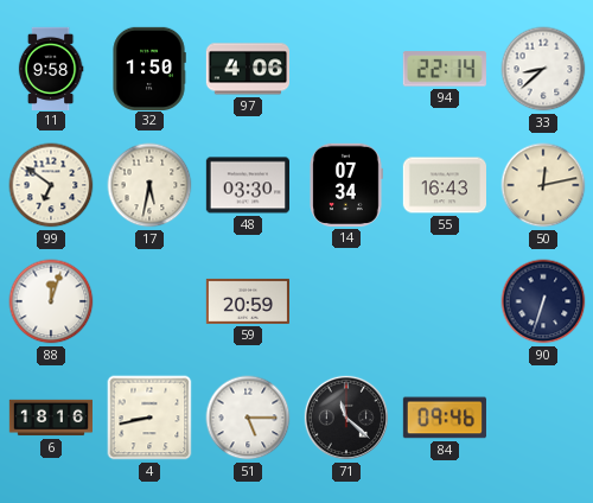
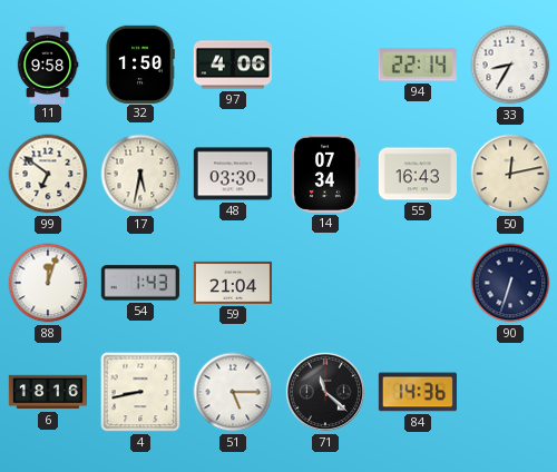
33: 8:38 -> 8:35
54: none -> 1:43
59: 20:59 -> 21:04
84: 09:46 -> 14:36
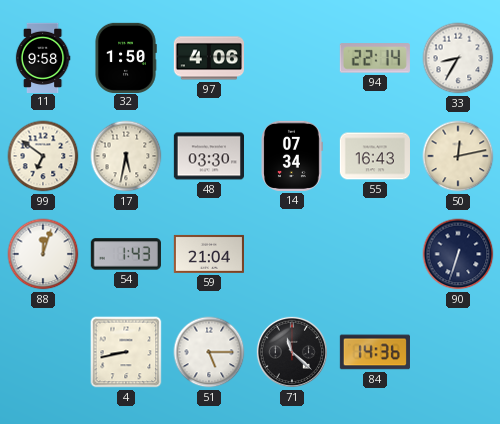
6: 18:16 -> none
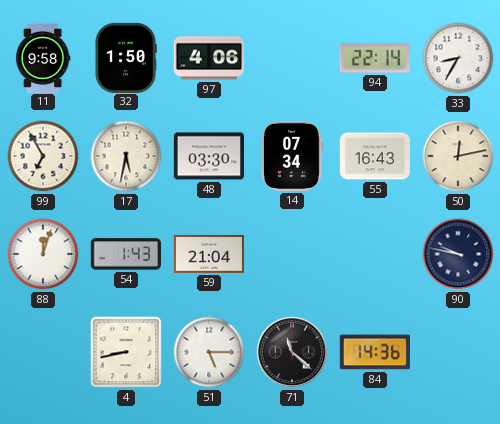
99: 6:51 -> 6:55
90: 6:33 -> 9:47
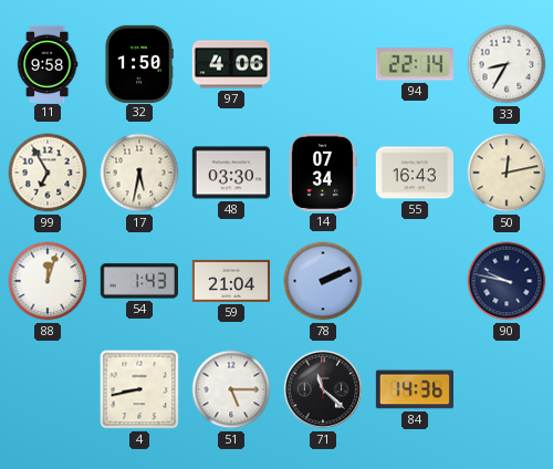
78: none -> 2:11
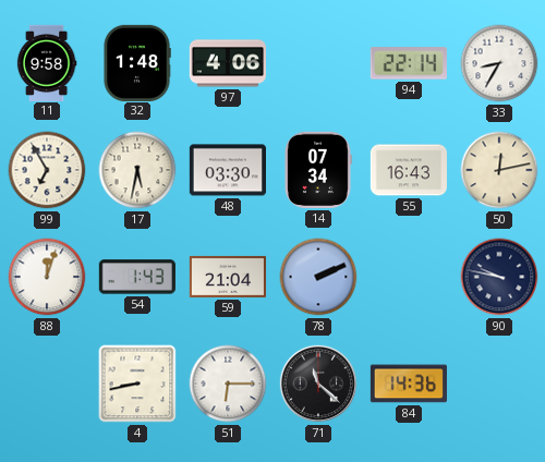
32: 1:50 -> 1:48
51: 5:15 -> 6:15
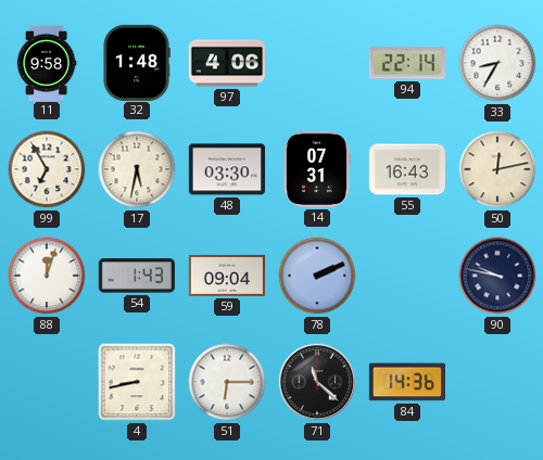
14: 07:34 -> 07:31
59: 21:04 -> 09:04
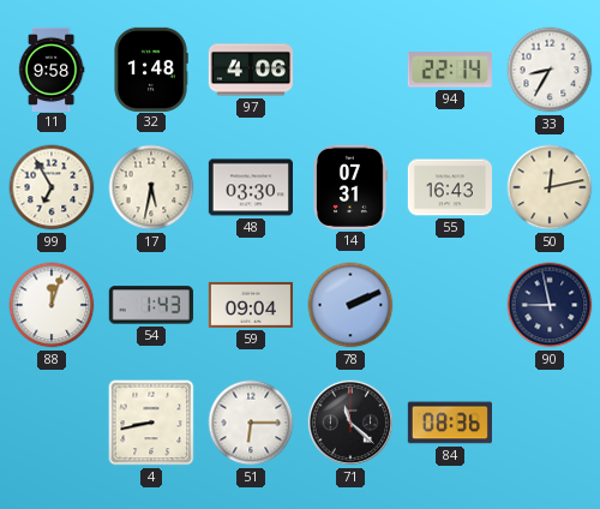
90: 9:47 -> 8:58
84: 14:36 -> 08:36
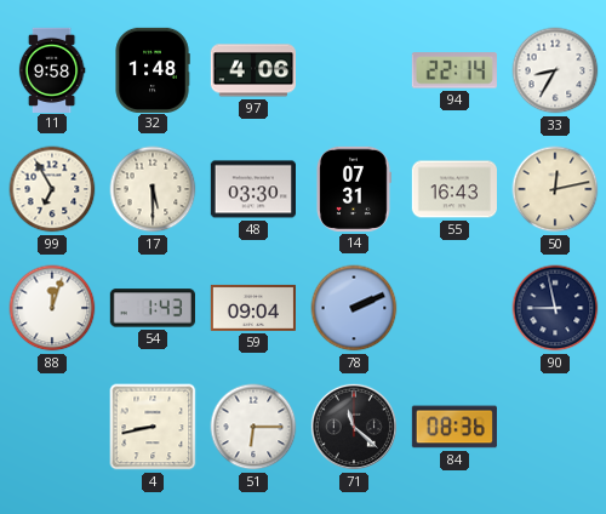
17: 5:32 -> 5:30
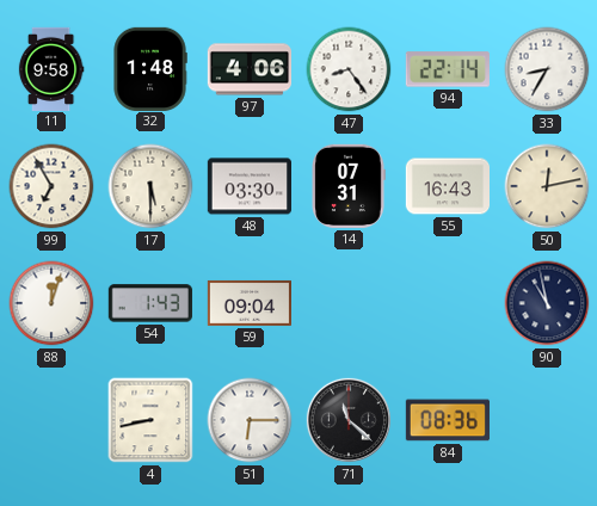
47: none -> 8:24
78: 2:11 -> none
90: 8:58 -> 10:58
